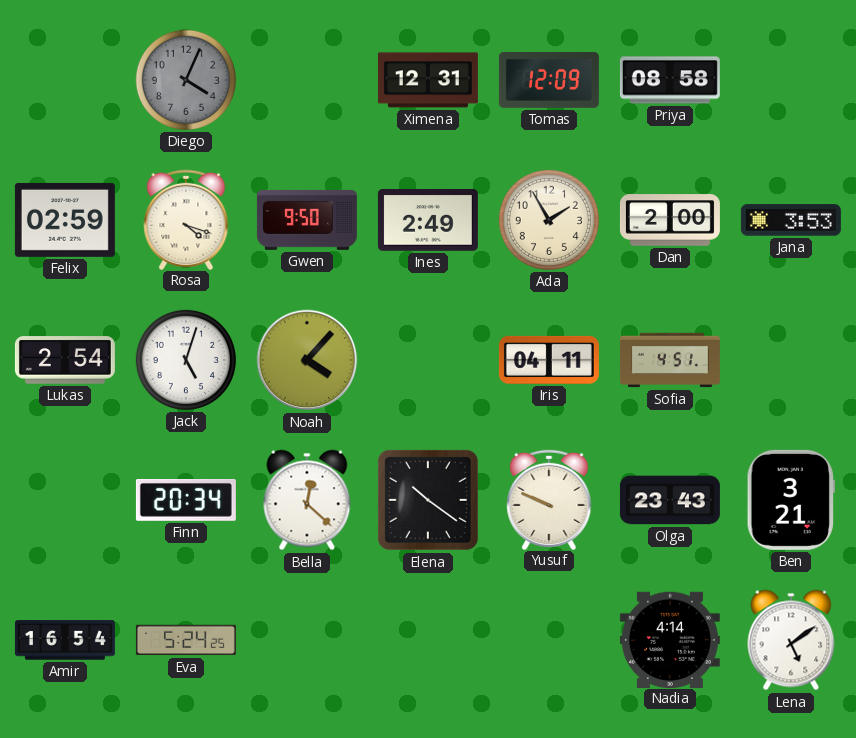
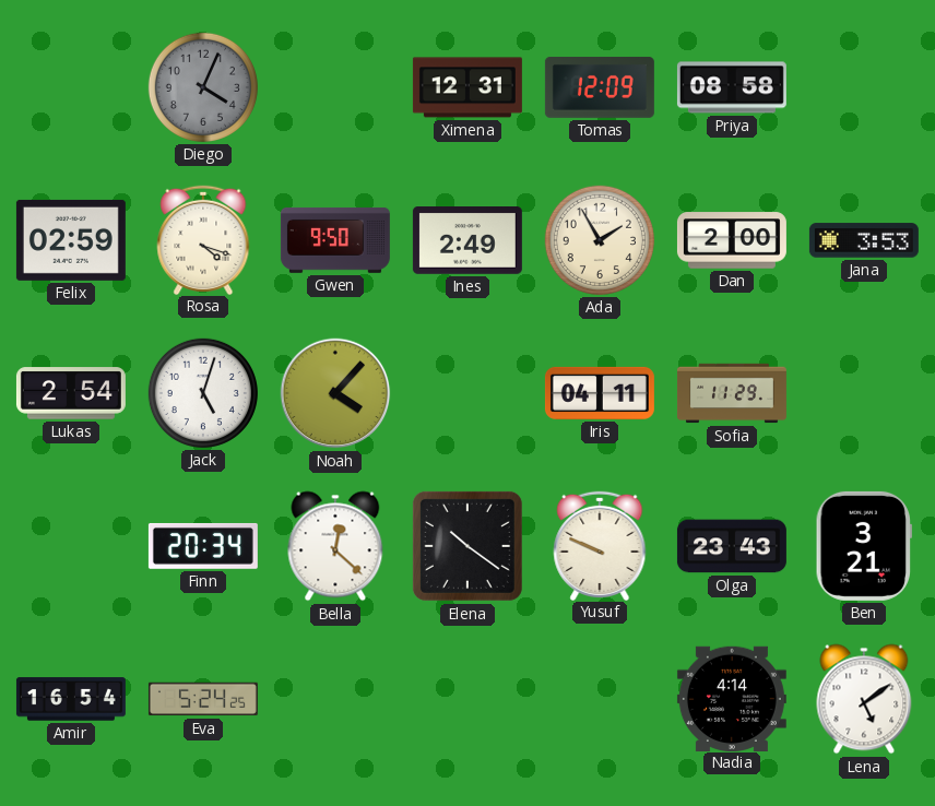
Sofia: 4:51 -> 11:29
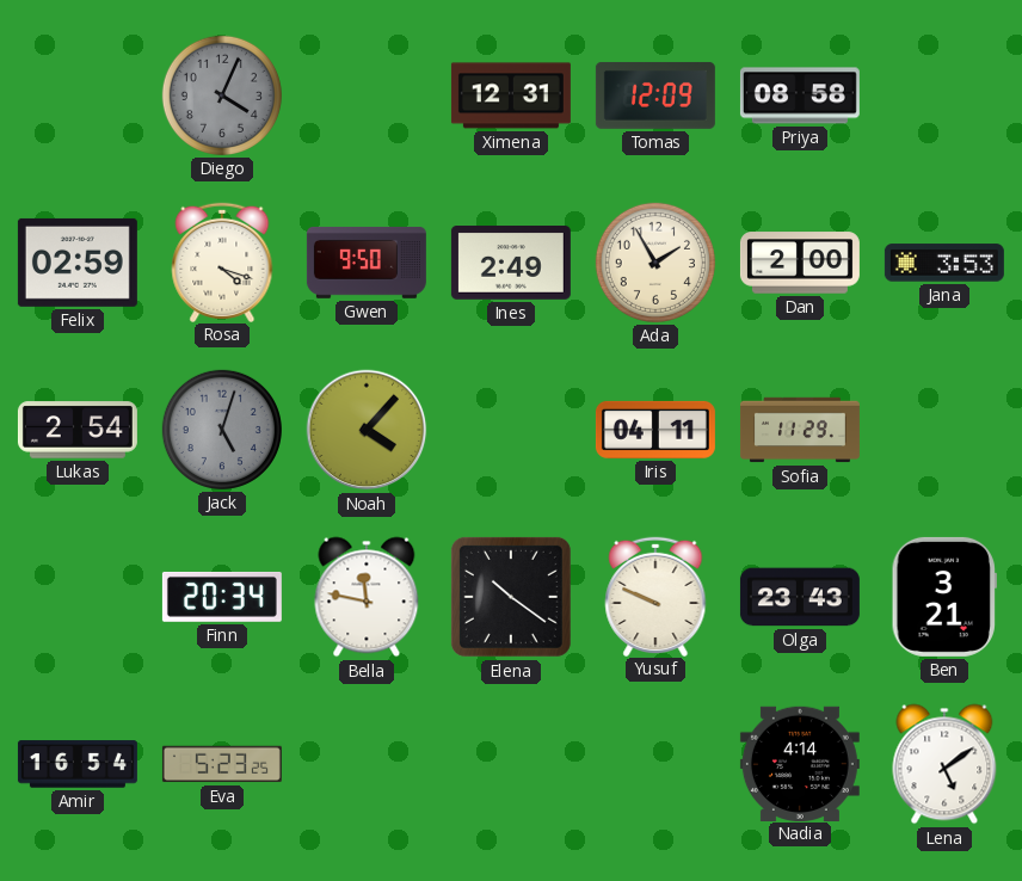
Jack dial: white -> grey
Bella: 12:22 -> 11:47
Eva: 5:24 -> 5:23
